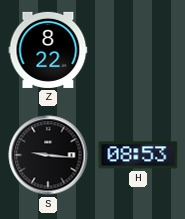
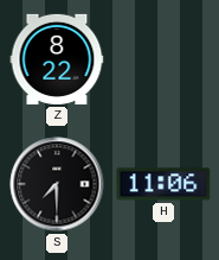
S: 9:16 -> 7:30
H: 08:53 -> 11:06
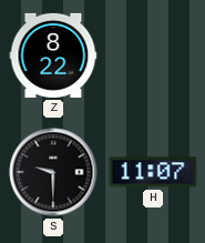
S: 7:30 -> 9:30
H: 11:06 -> 11:07
